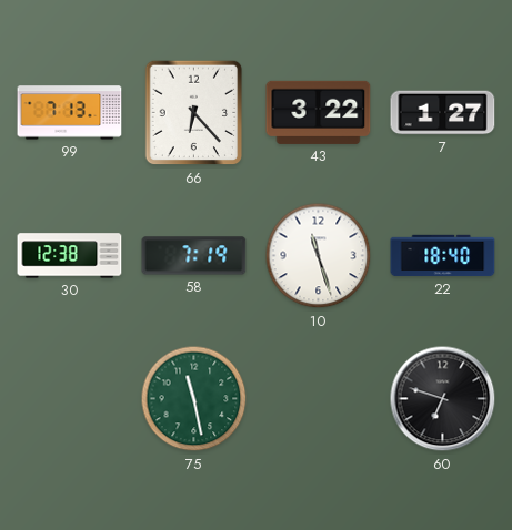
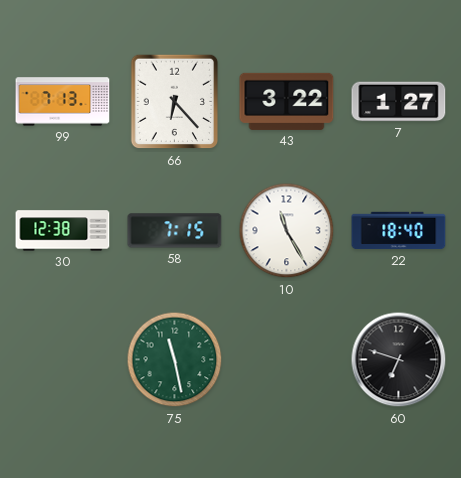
58: 7:19 -> 7:15
10: 11:27 -> 11:25
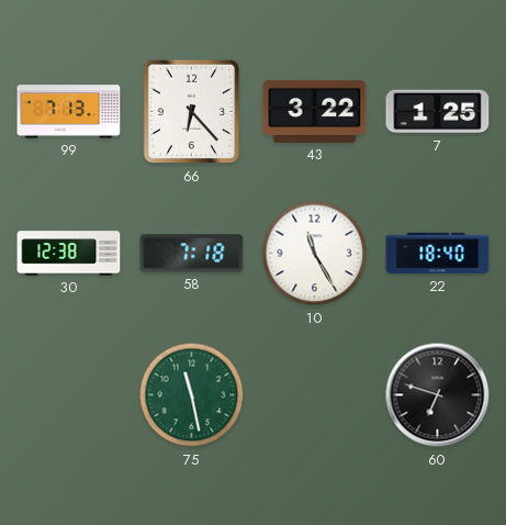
7: 1:27 -> 1:25
58: 7:15 -> 7:18
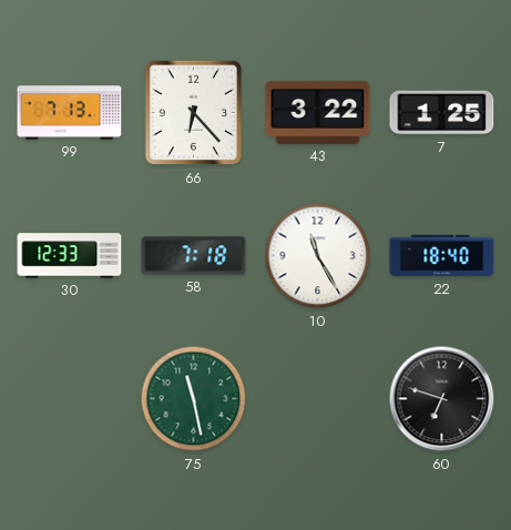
30: 12:38 -> 12:33
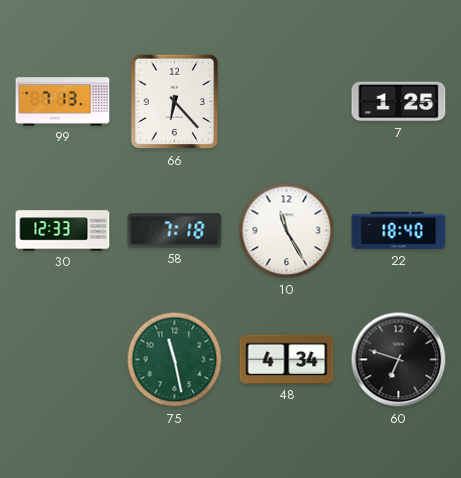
43: 3:22 -> none
48: none -> 4:34
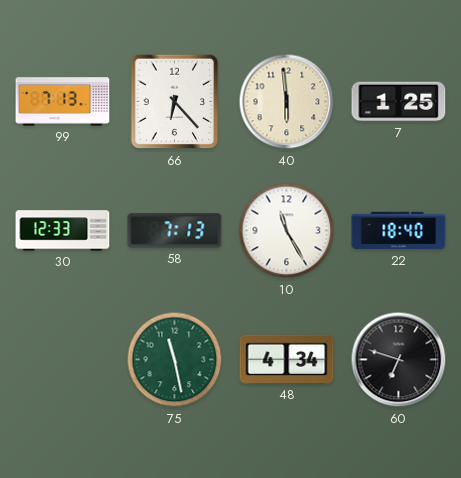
40: none -> 5:59
58: 7:18 -> 7:13
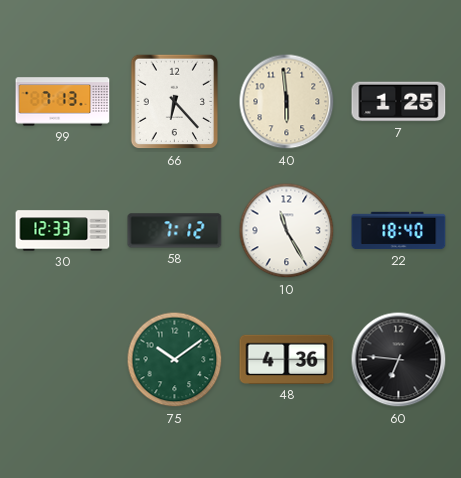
58: 7:13 -> 7:12
75: 11:28 -> 10:09
48: 4:34 -> 4:36
60: 6:48 -> 6:46
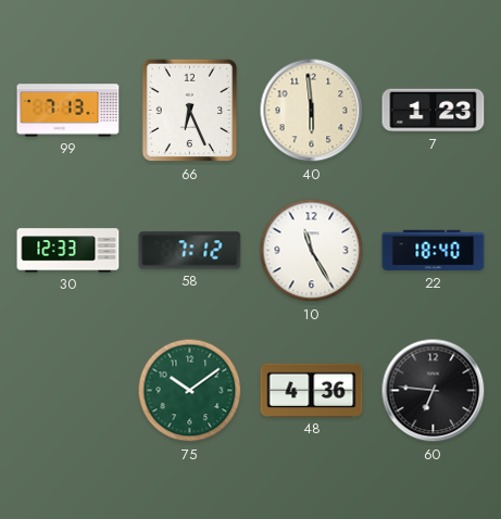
66: 6:23 -> 6:26
7: 1:25 -> 1:23
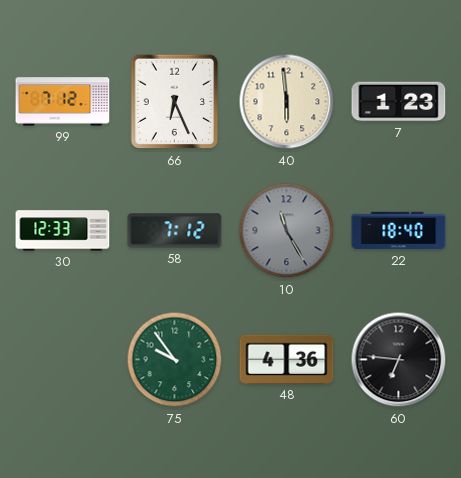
99: 7:13 -> 7:12
10 dial: white -> grey
75: 10:09 -> 9:54
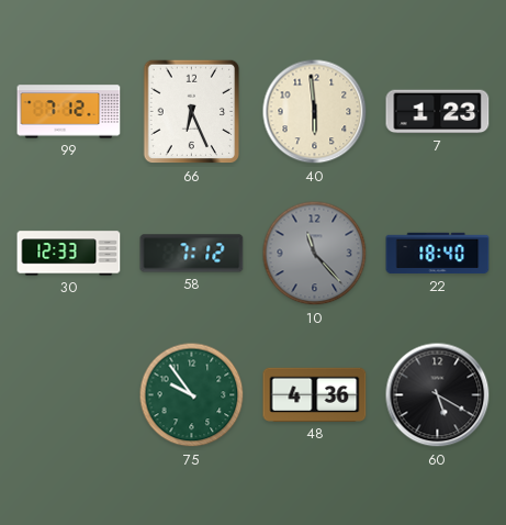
10: 11:25 -> 11:23
60: 6:46 -> 5:20
